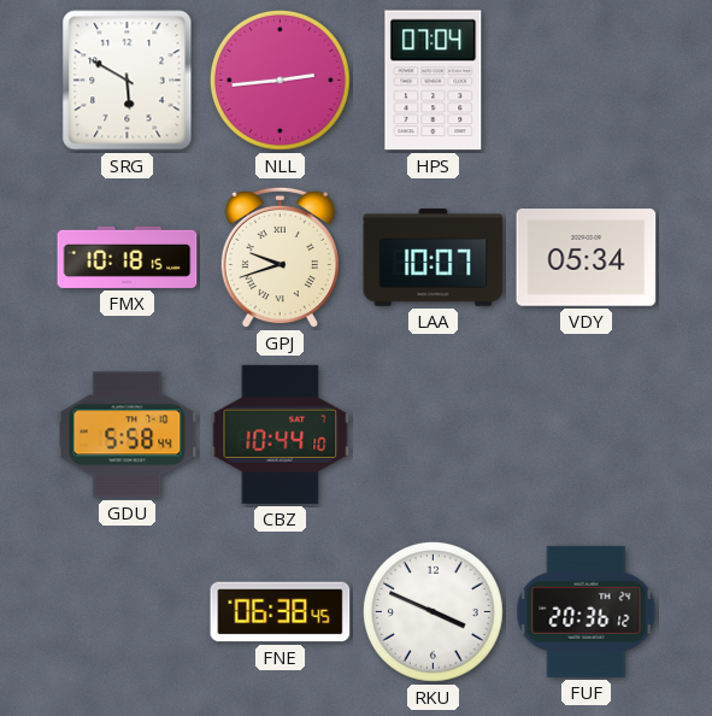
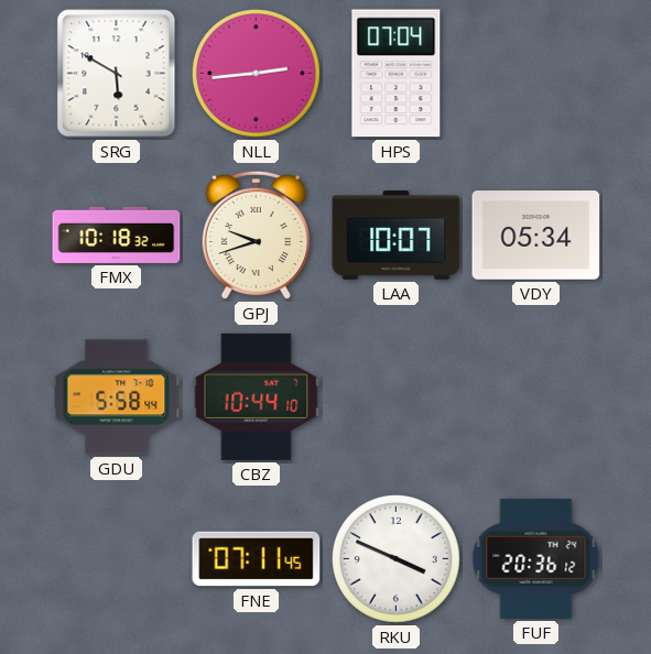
FMX: 10:18:15 -> 10:18:32
FNE: 06:38 -> 07:11
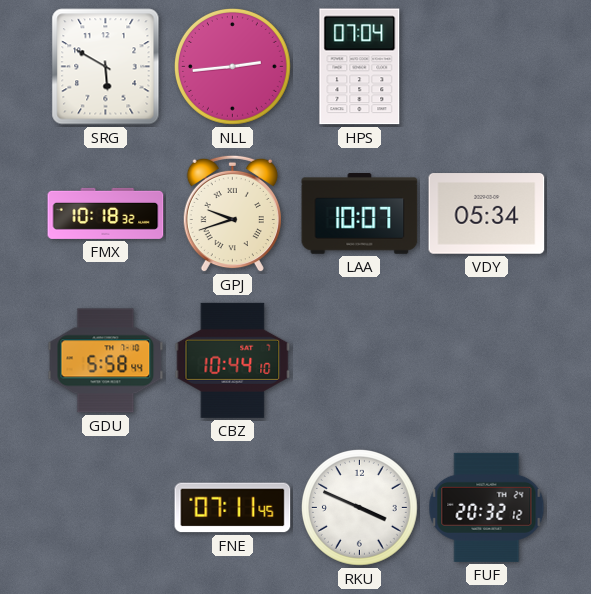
FUF: 20:36 -> 20:32
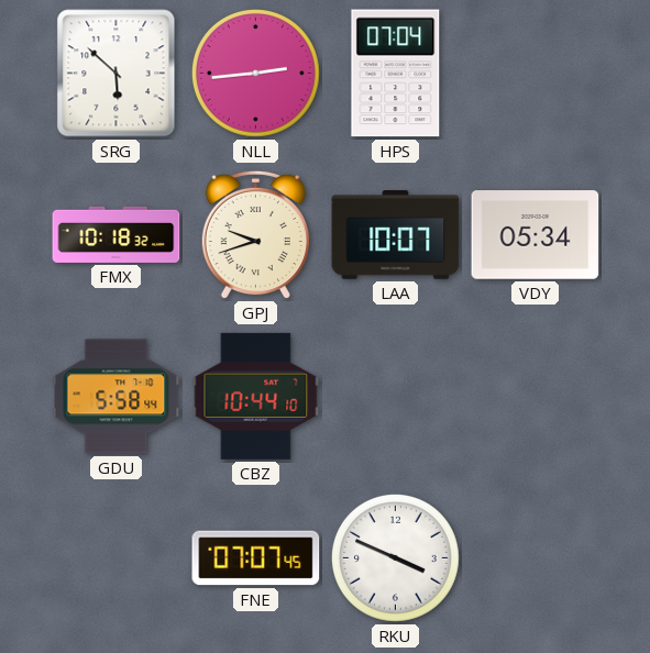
SRG: 5:50 -> 5:52
FNE: 07:11 -> 07:07
FUF: 20:32 -> none
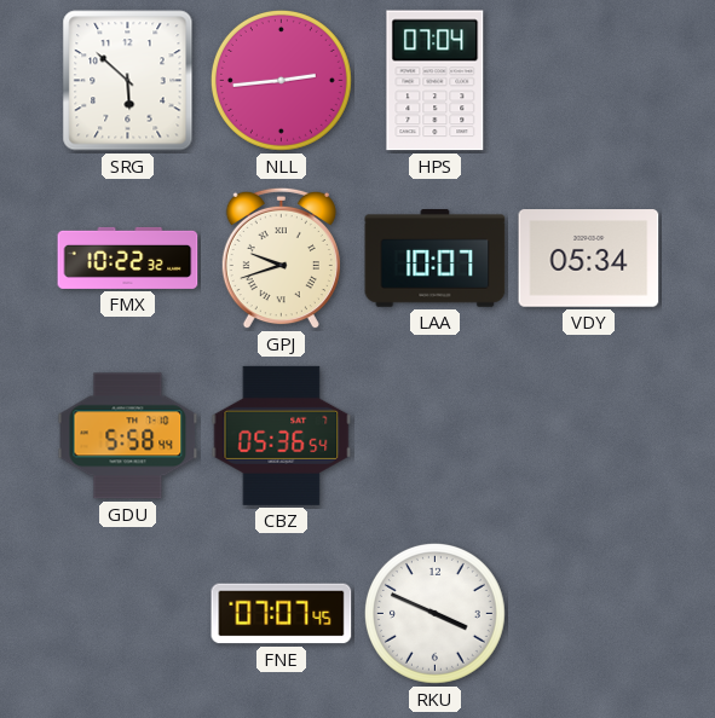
FMX: 10:18 -> 10:22
CBZ: 10:44 -> 05:36
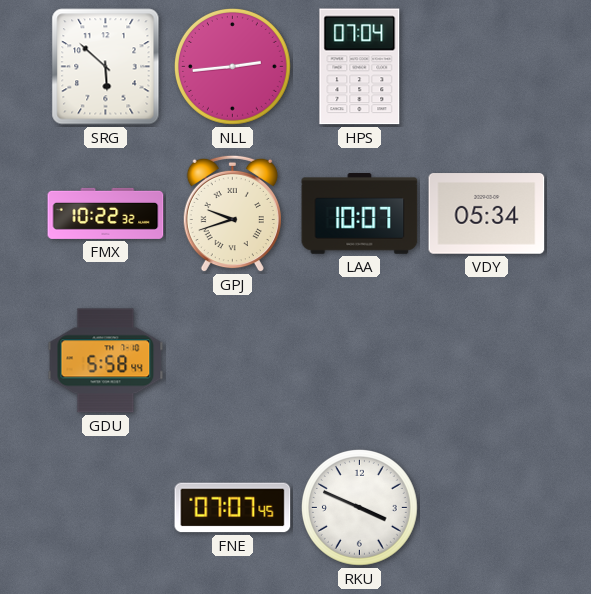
CBZ: 05:36 -> none
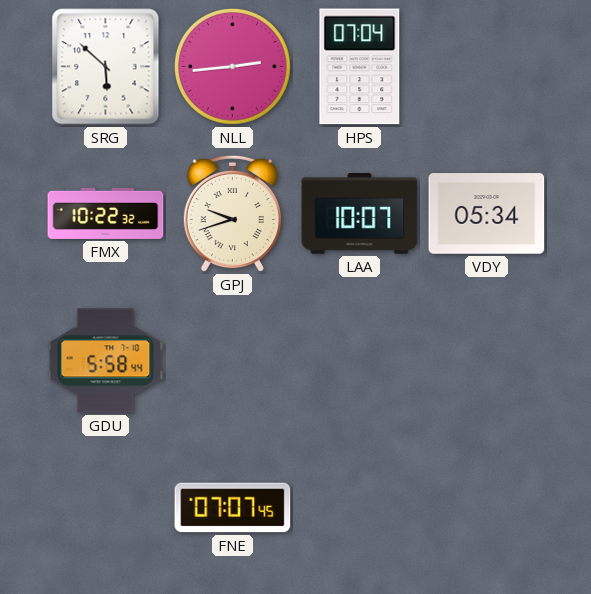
RKU: 3:49 -> none
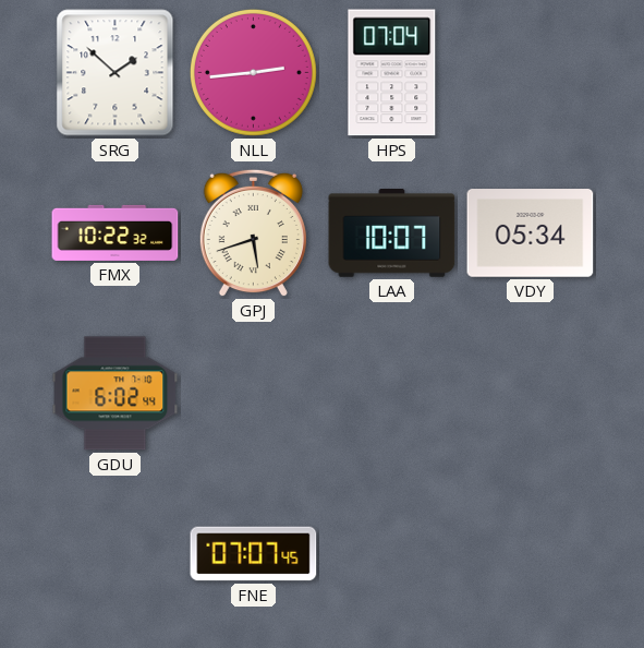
SRG: 5:52 -> 1:52
GPJ: 9:42 -> 5:42
GDU: 5:58 -> 6:02
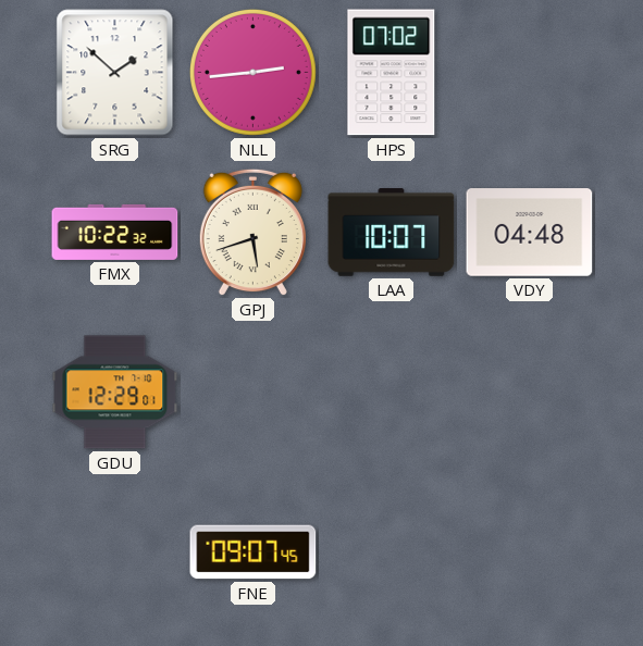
HPS: 07:04 -> 07:02
VDY: 05:34 -> 04:48
GDU: 6:02 -> 12:29
FNE: 07:07 -> 09:07
